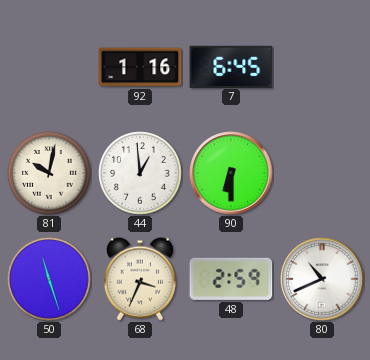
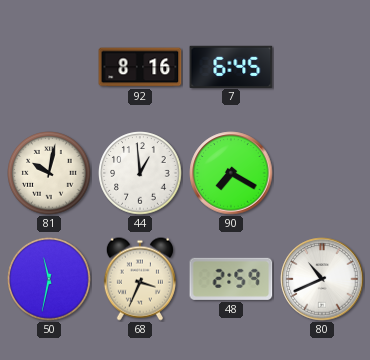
92: 1:16 -> 8:16
90: 6:30 -> 7:20
50: 11:27 -> 11:32
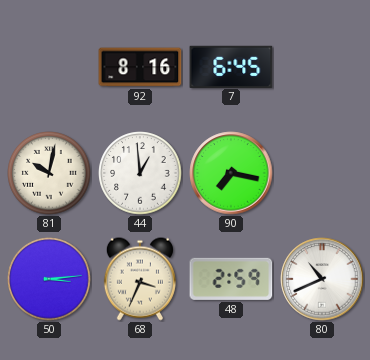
90: 7:20 -> 7:17
50: 11:32 -> 3:14
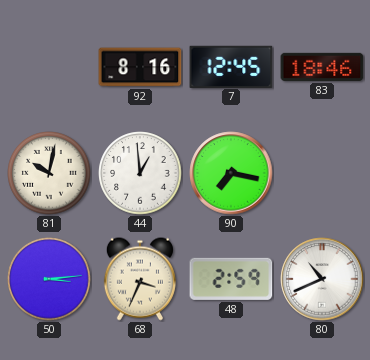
7: 6:45 -> 12:45
83: none -> 18:46
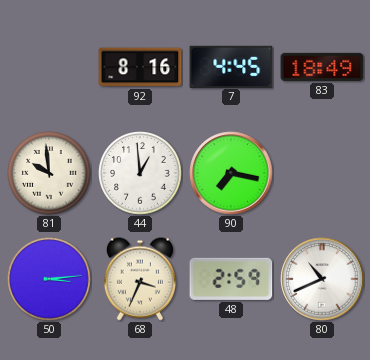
7: 12:45 -> 4:45
83: 18:46 -> 18:49
81: 10:02 -> 9:59
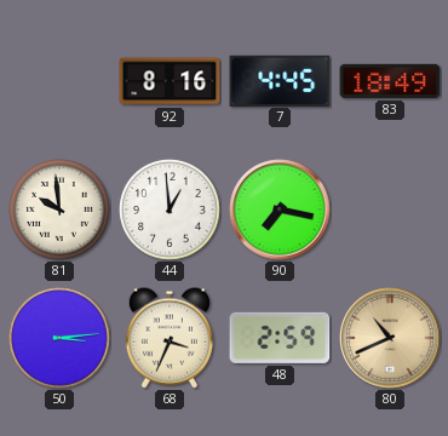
80 dial: white -> champagne
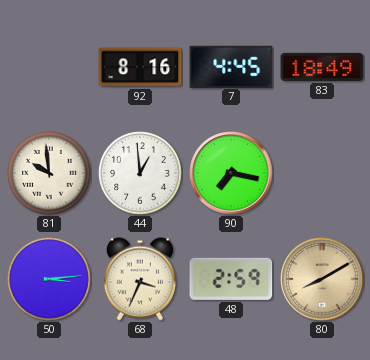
80: 10:41 -> 8:10
